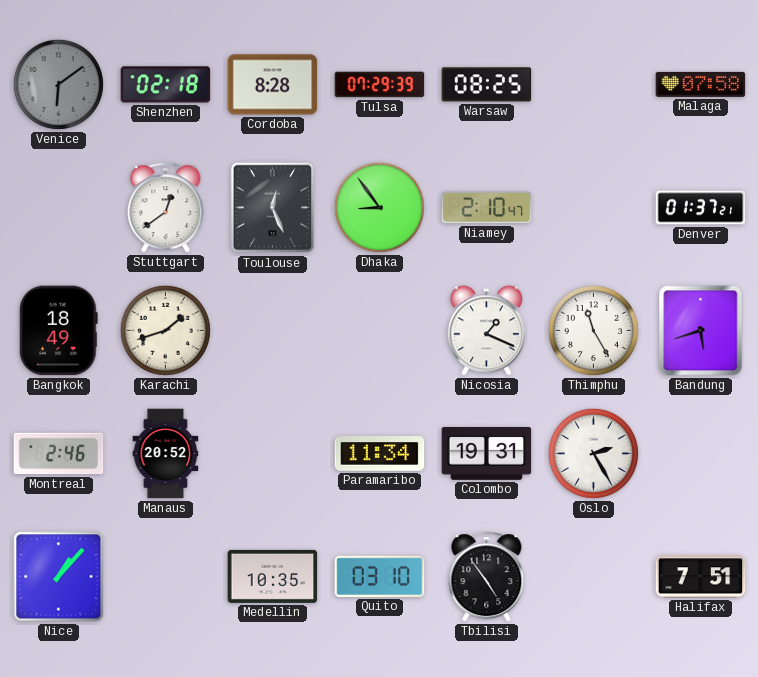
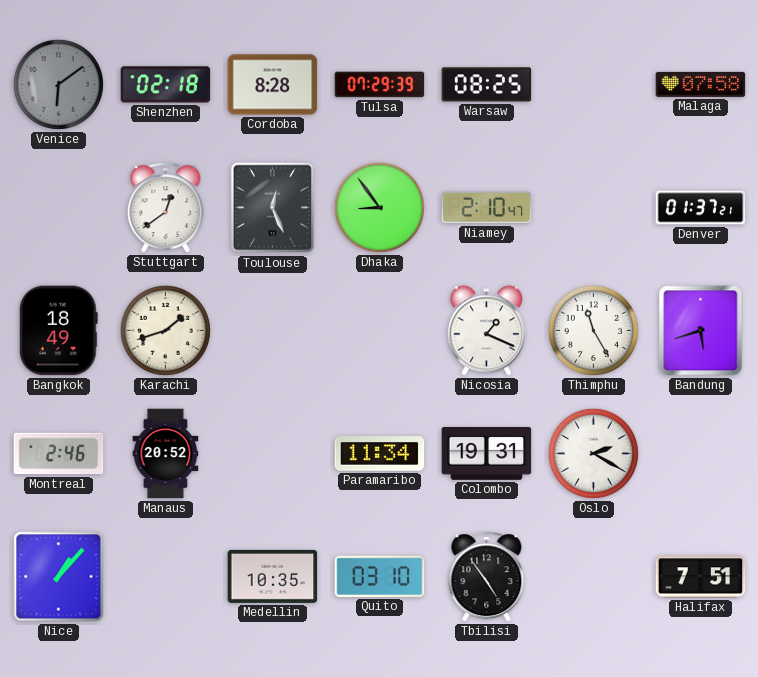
Oslo: 2:25 -> 2:20
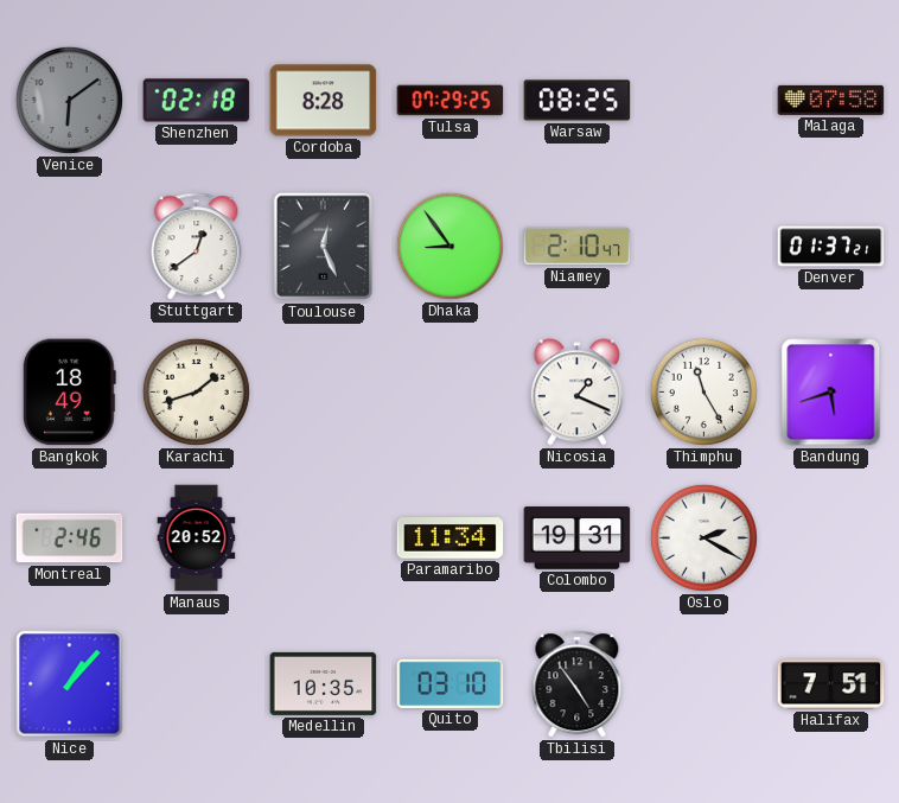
Tulsa: 07:29:39 -> 07:29:25
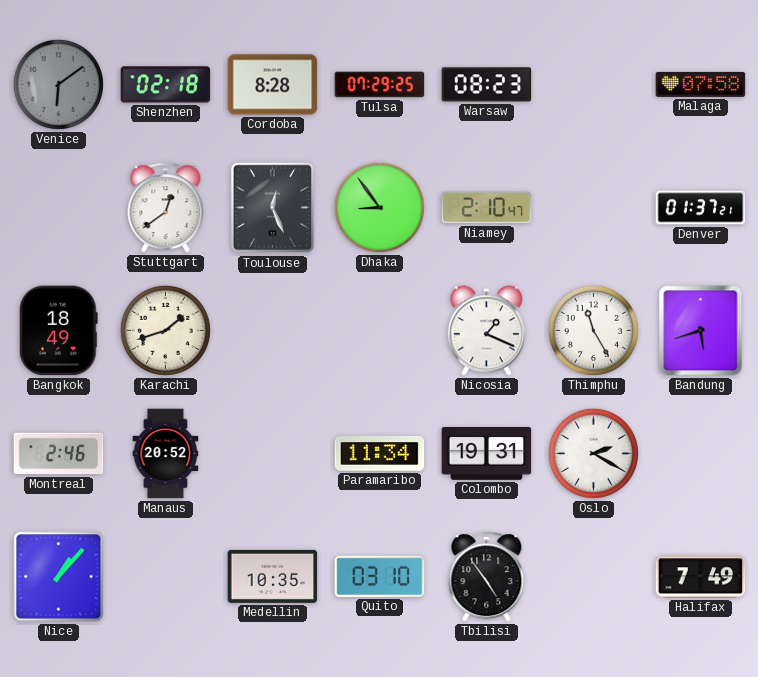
Warsaw: 08:25 -> 08:23
Halifax: 7:51 -> 7:49
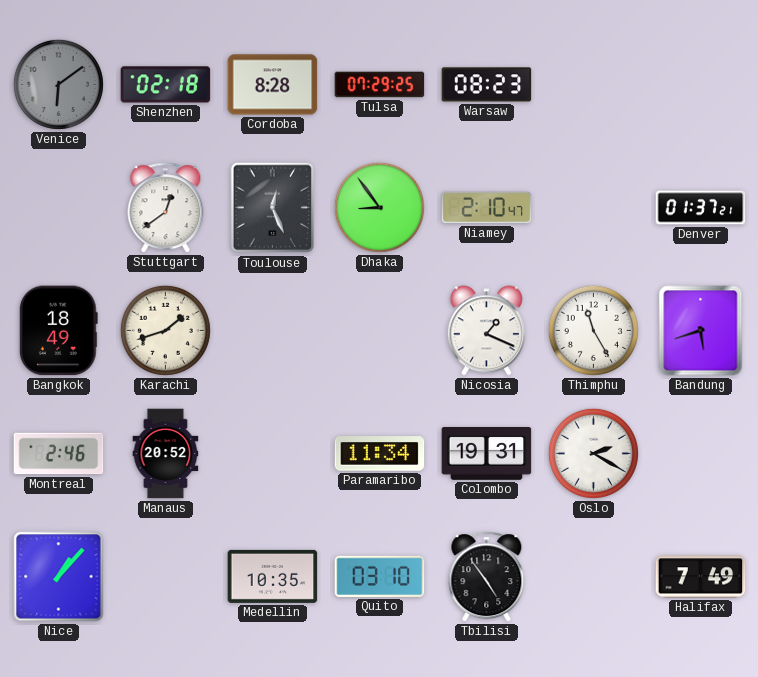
Malaga: 07:58 -> none
